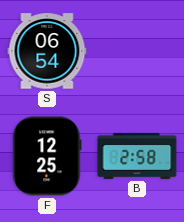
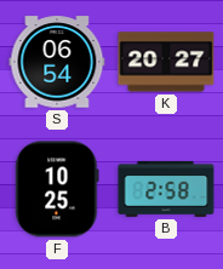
K: none -> 20:27
F: 12:25 -> 10:25
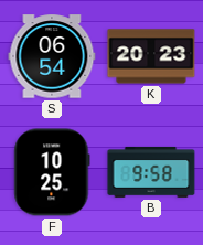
K: 20:27 -> 20:23
B: 2:58 -> 9:58
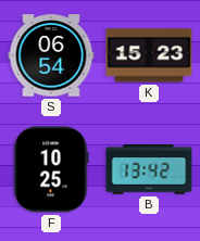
K: 20:23 -> 15:23
B: 9:58 -> 13:42
